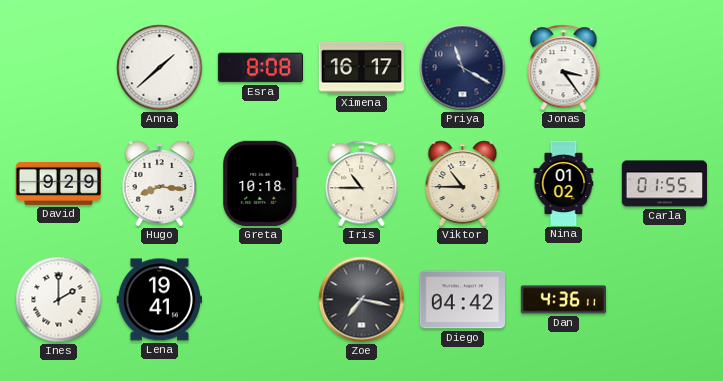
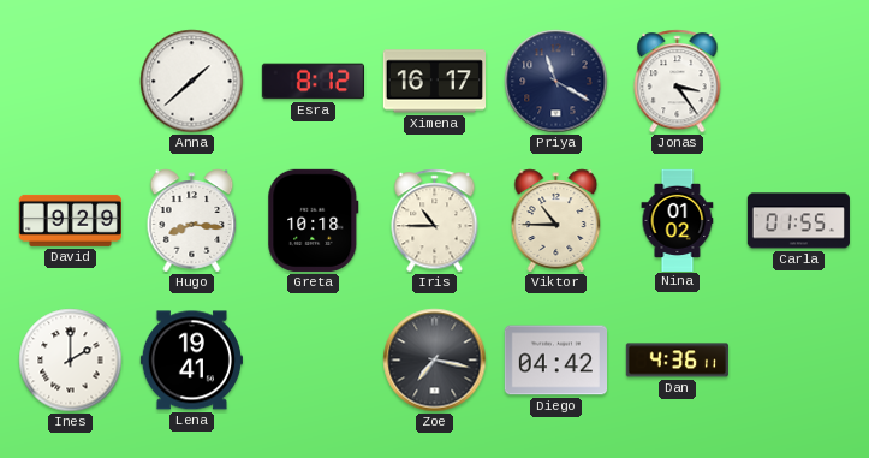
Esra: 8:08 -> 8:12
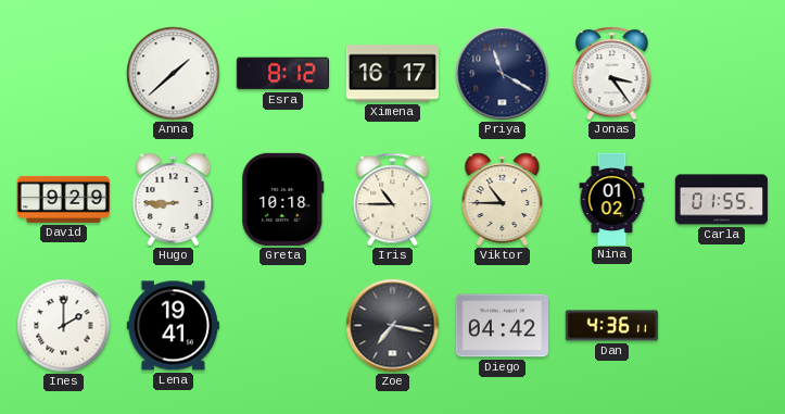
Hugo: 8:16 -> 8:45
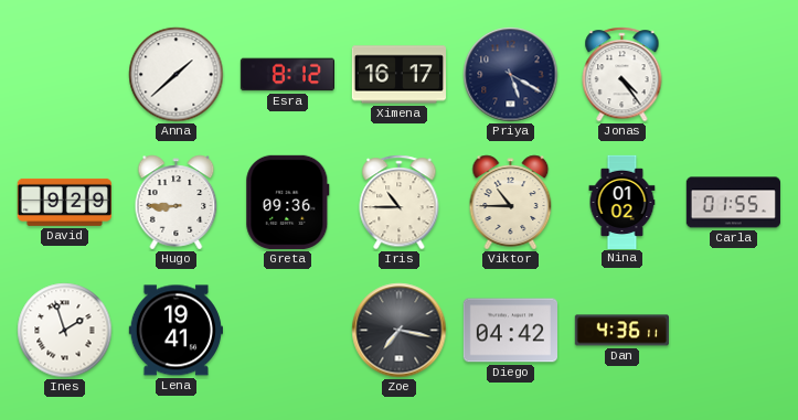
Priya: 11:20 -> 5:20
Jonas: 3:24 -> 4:24
Greta: 10:18 -> 09:36
Ines: 2:00 -> 1:57
